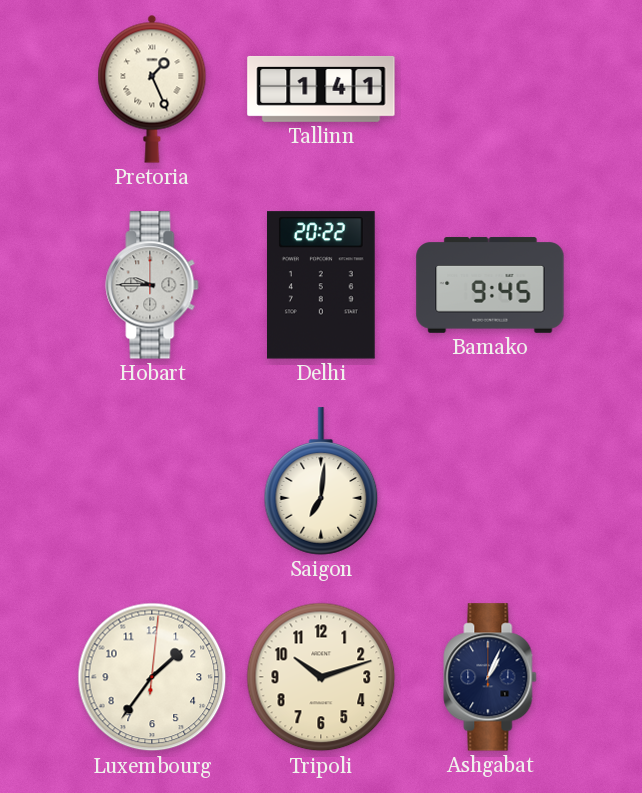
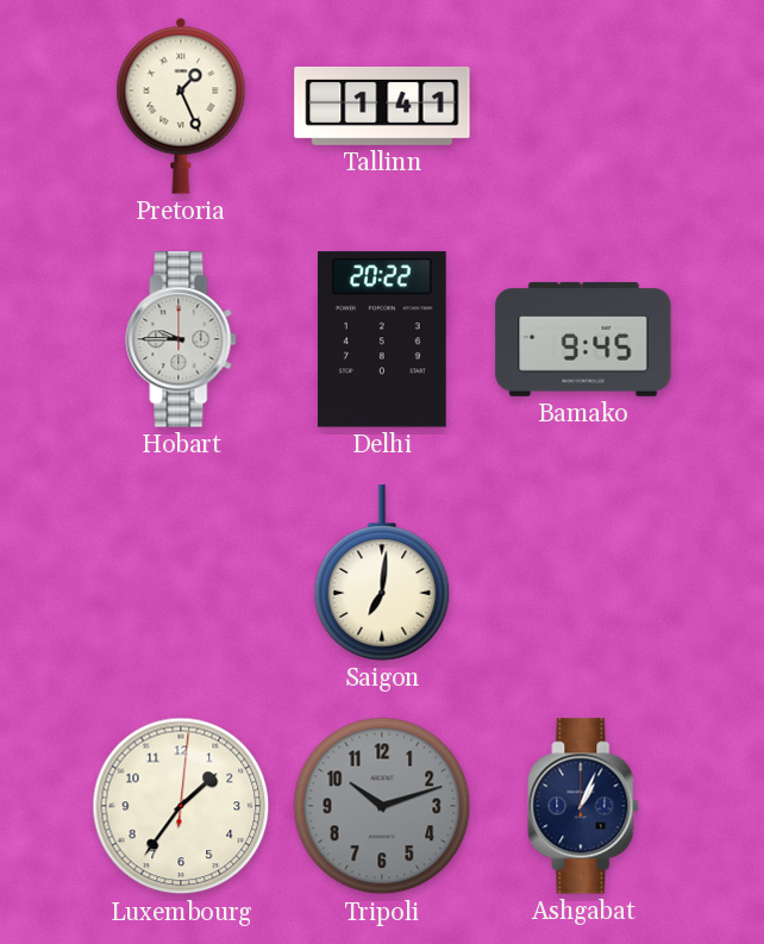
Tripoli dial: cream -> grey
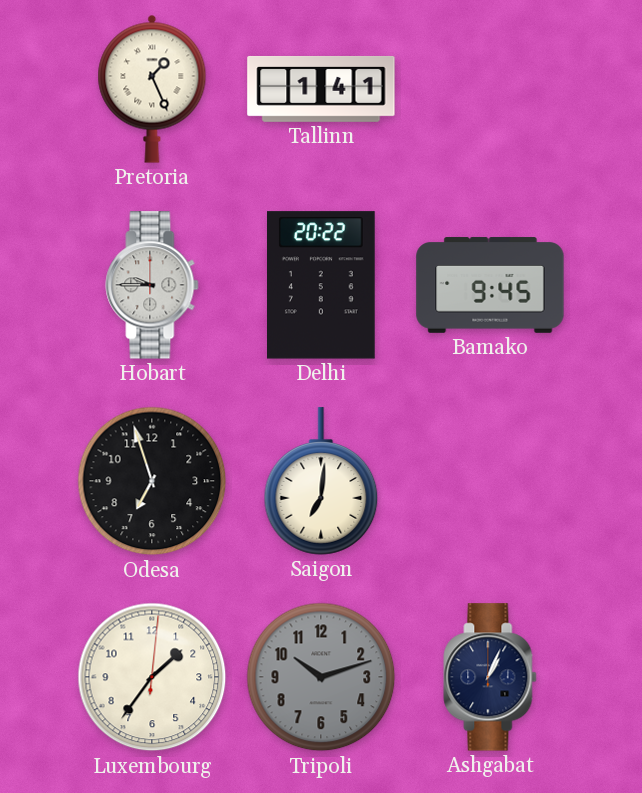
Odesa: none -> 6:57
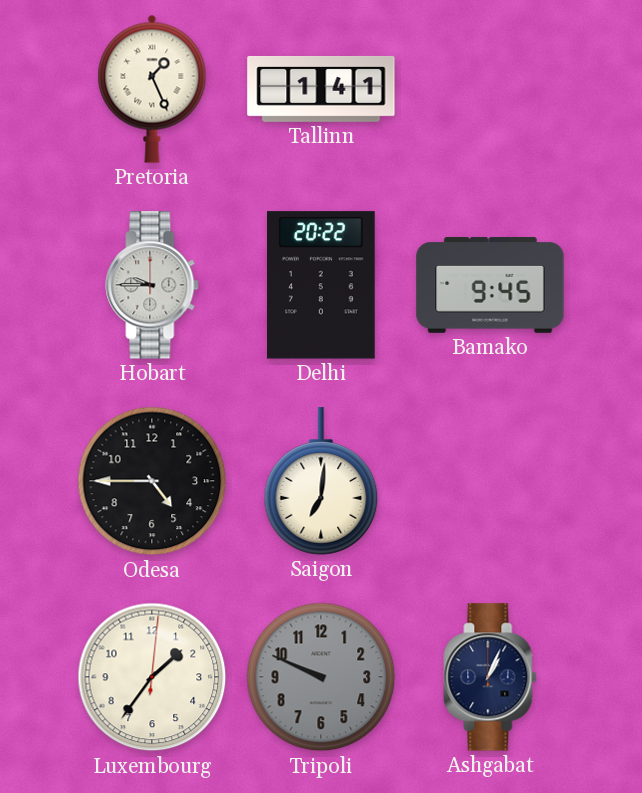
Odesa: 6:57 -> 4:45
Tripoli: 10:12 -> 9:49
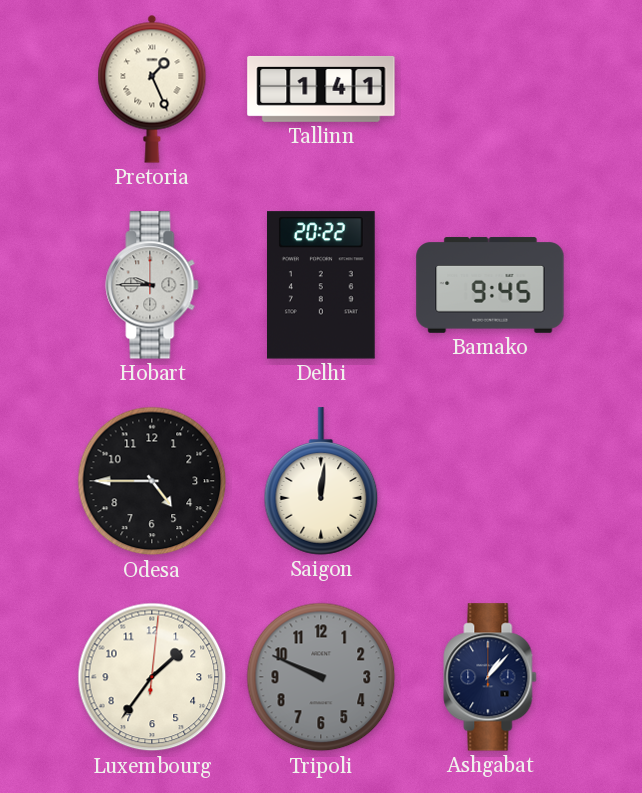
Saigon: 7:01 -> 12:01
Ashgabat: 1:04 -> 1:07
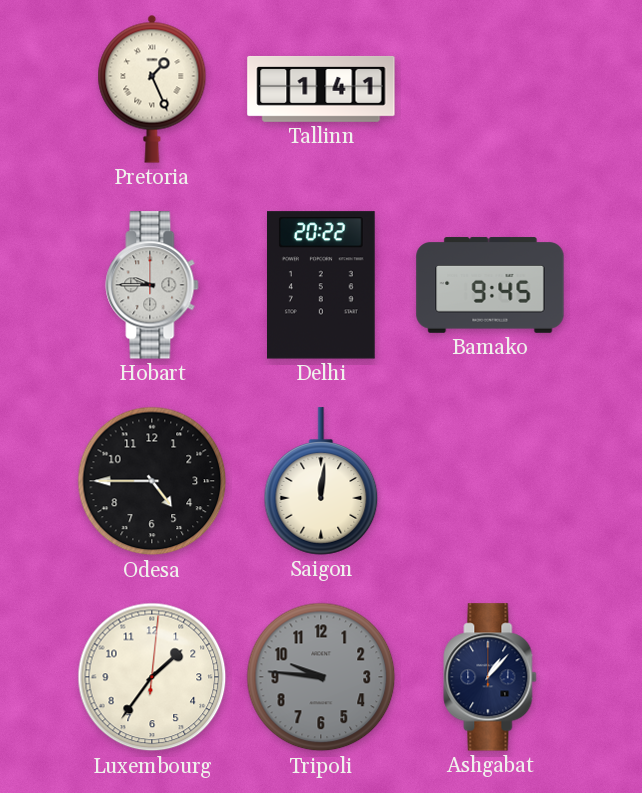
Tripoli: 9:49 -> 9:46
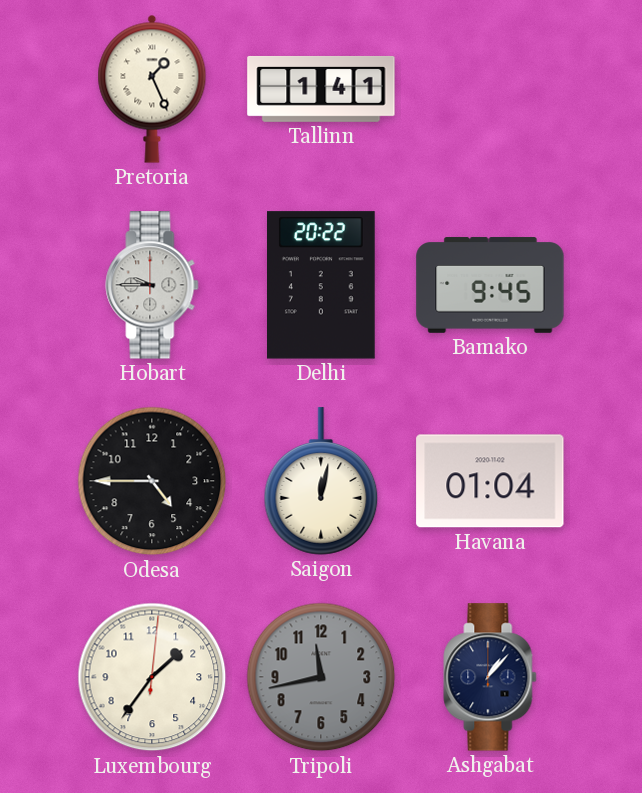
Saigon: 12:01 -> 12:02
Havana: none -> 01:04
Tripoli: 9:46 -> 11:43
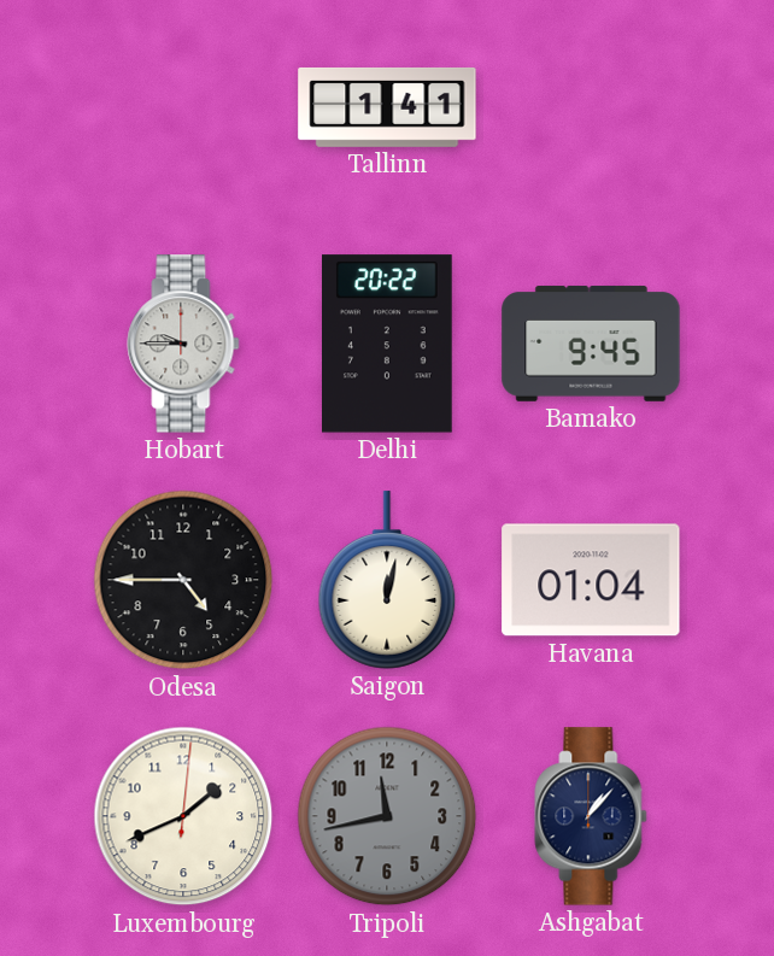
Pretoria: 1:26 -> none
Luxembourg: 1:36 -> 1:41
